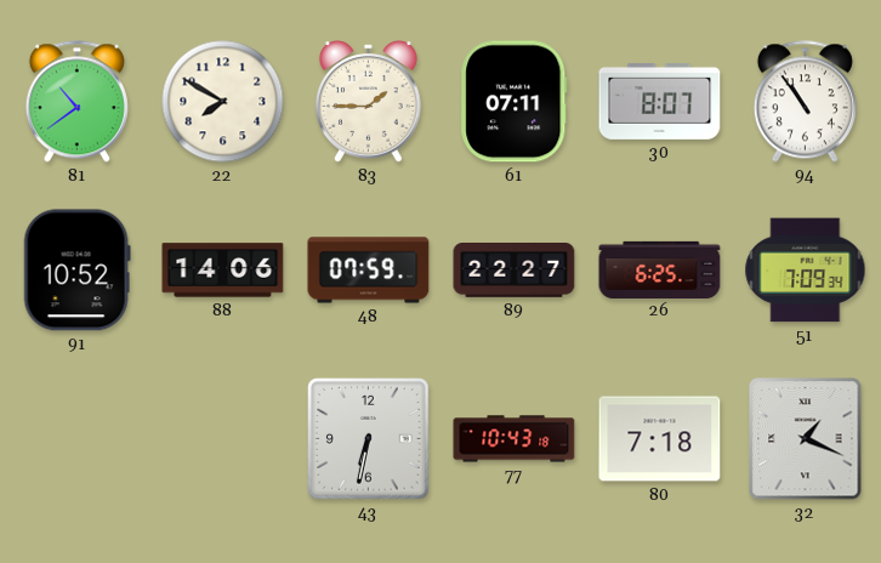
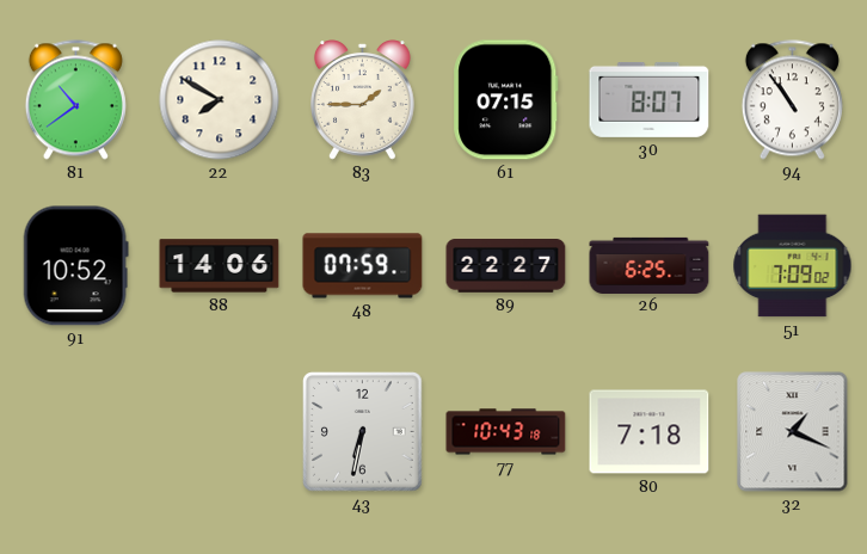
61: 07:11 -> 07:15
51: 7:09:34 -> 7:09:02
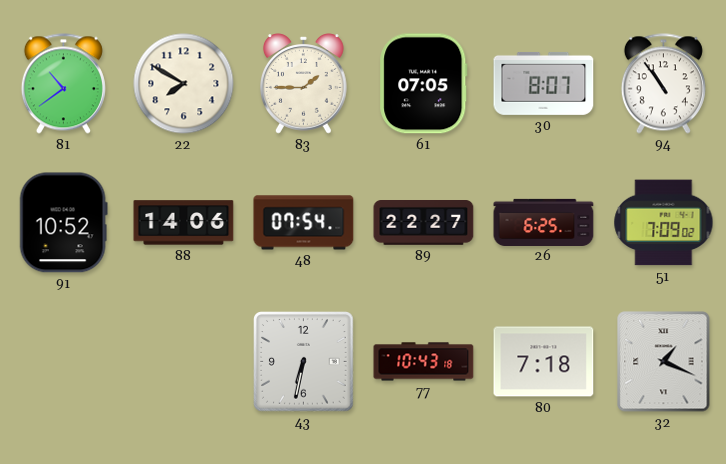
61: 07:15 -> 07:05
48: 07:59 -> 07:54
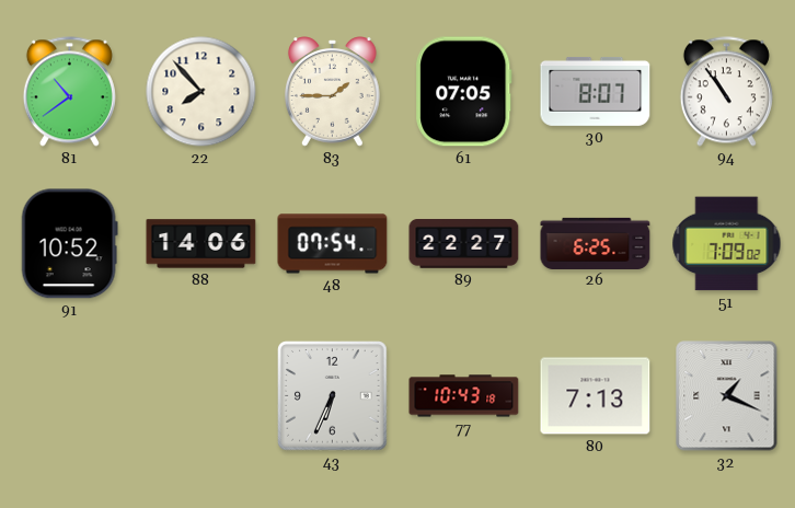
22: 7:50 -> 7:53
43: 6:32 -> 6:34
80: 7:18 -> 7:13
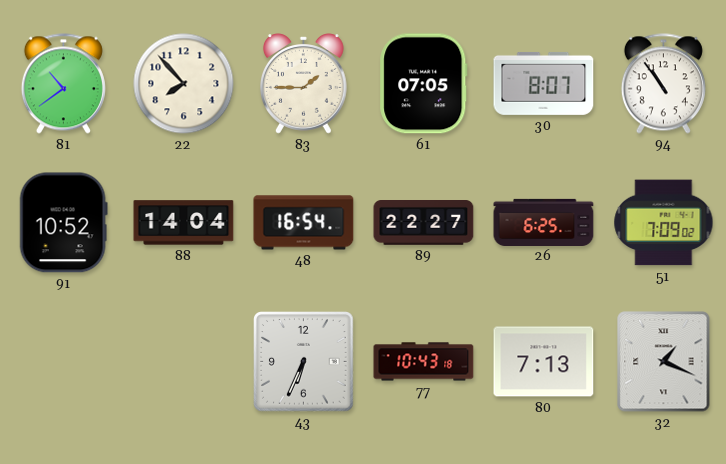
88: 14:06 -> 14:04
48: 07:54 -> 16:54
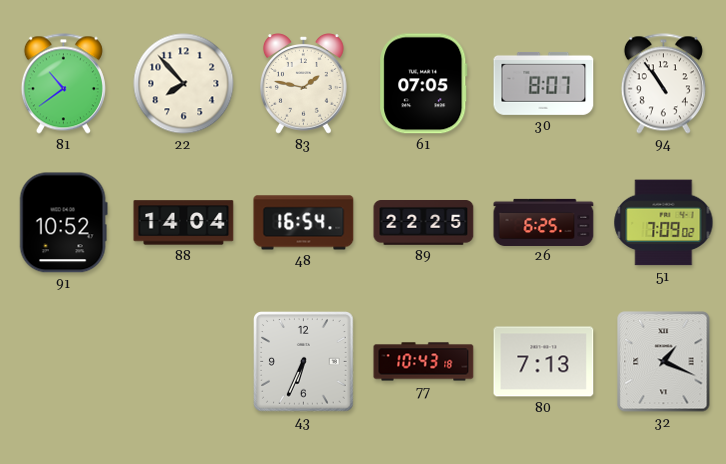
83: 1:45 -> 1:47
89: 22:27 -> 22:25
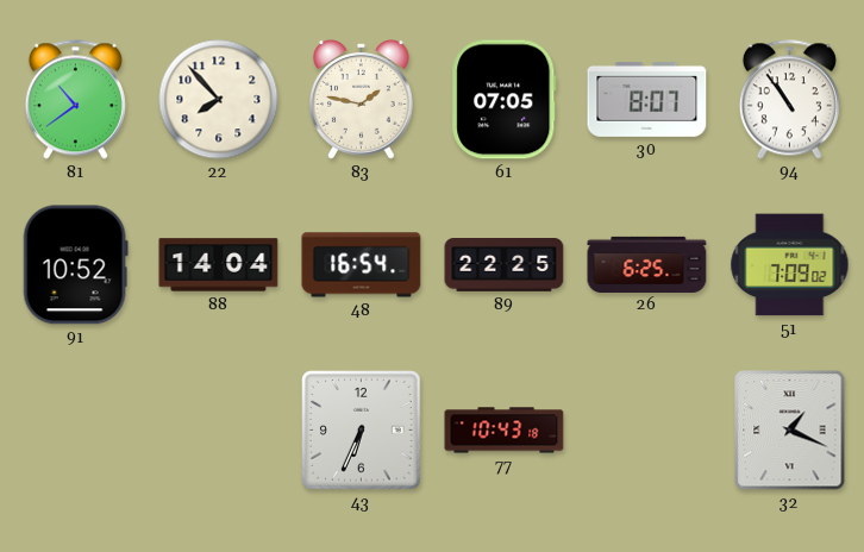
80: 7:13 -> none
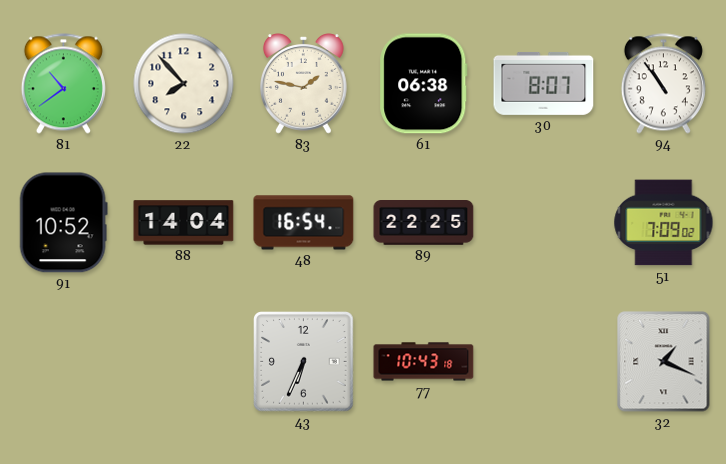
61: 07:05 -> 06:38
26: 6:25 -> none
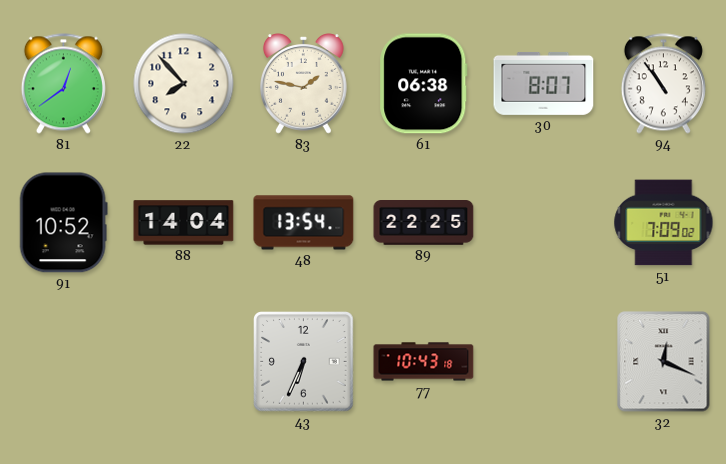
81: 10:39 -> 12:39
48: 16:54 -> 13:54
32: 1:19 -> 12:19
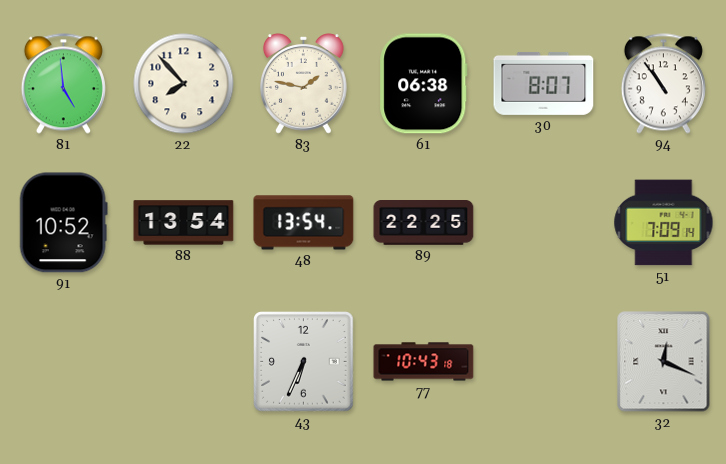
81: 12:39 -> 4:59
88: 14:04 -> 13:54
51: 7:09:02 -> 7:09:14
